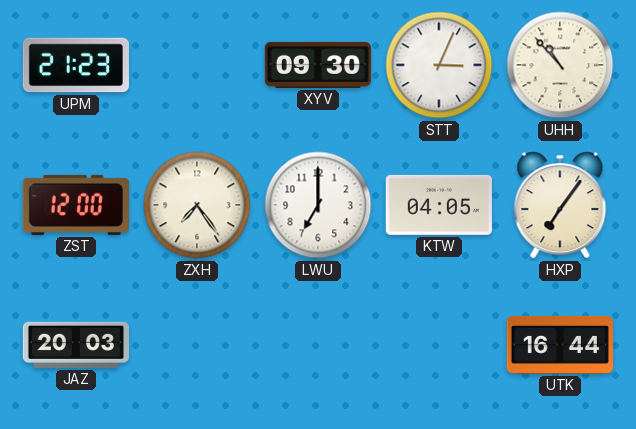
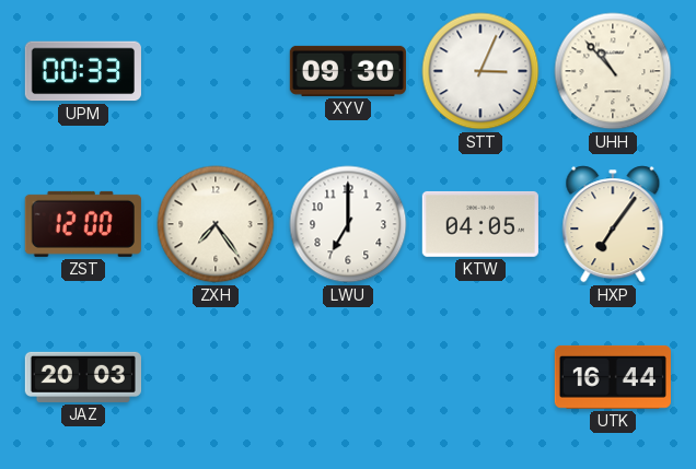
UPM: 21:23 -> 00:33
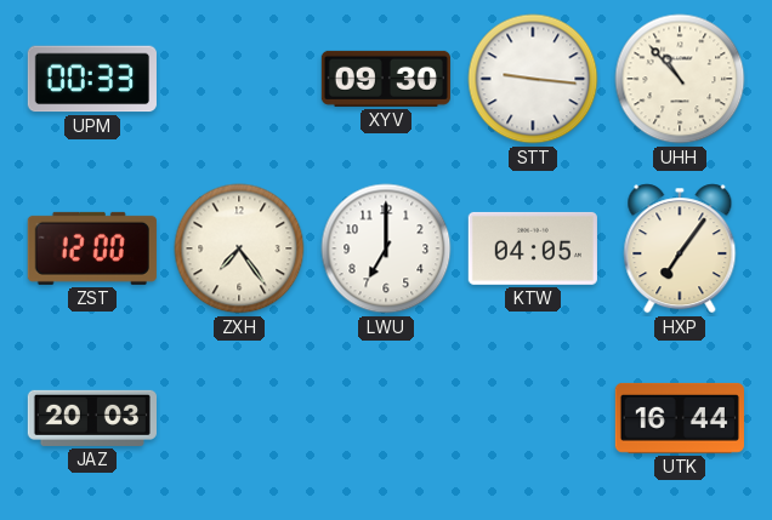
STT: 3:04 -> 9:16
